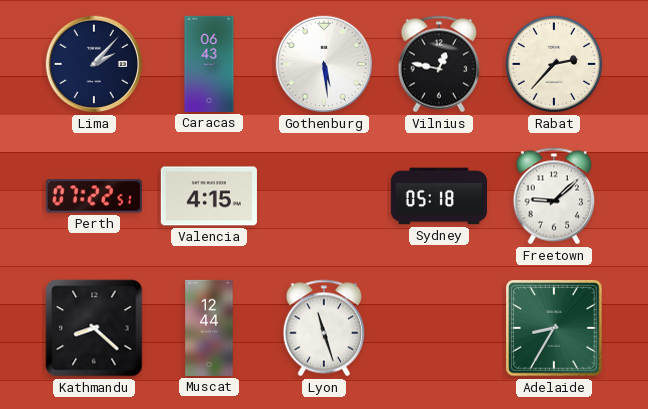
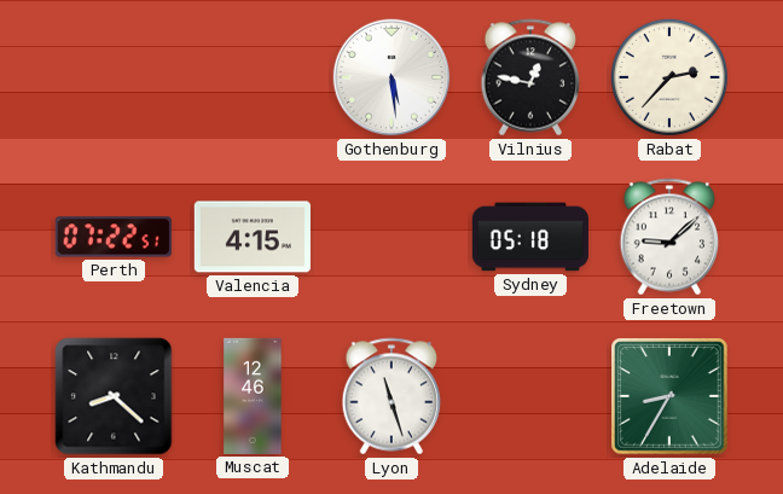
Lima: 2:07 -> none
Caracas: 06:43 -> none
Muscat: 12:44 -> 12:46
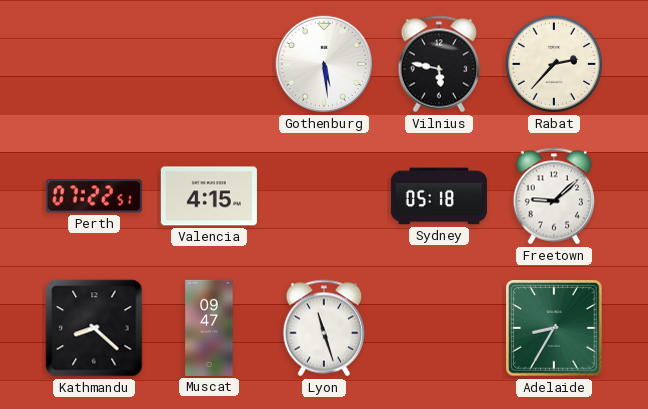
Vilnius: 12:47 -> 5:47
Muscat: 12:46 -> 09:47
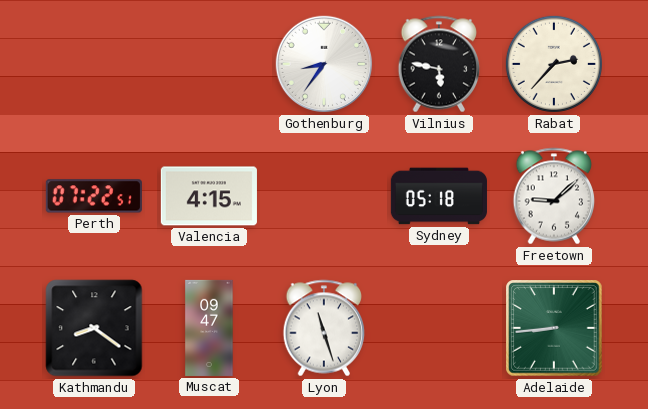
Gothenburg: 5:29 -> 8:36
Kathmandu: 8:22 -> 8:21
Adelaide: 8:35 -> 8:44
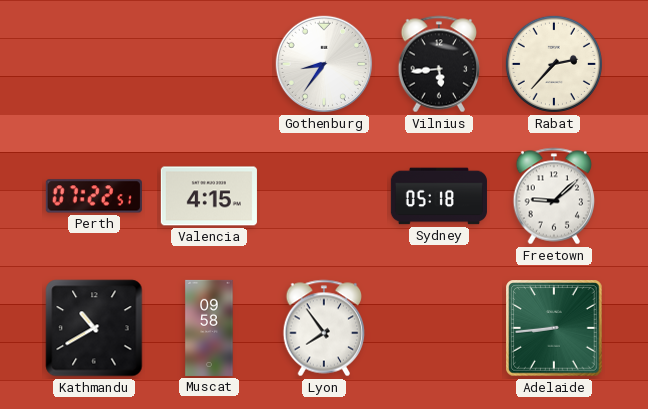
Vilnius: 5:47 -> 5:44
Kathmandu: 8:21 -> 10:40
Muscat: 09:47 -> 09:58
Lyon: 11:27 -> 7:54
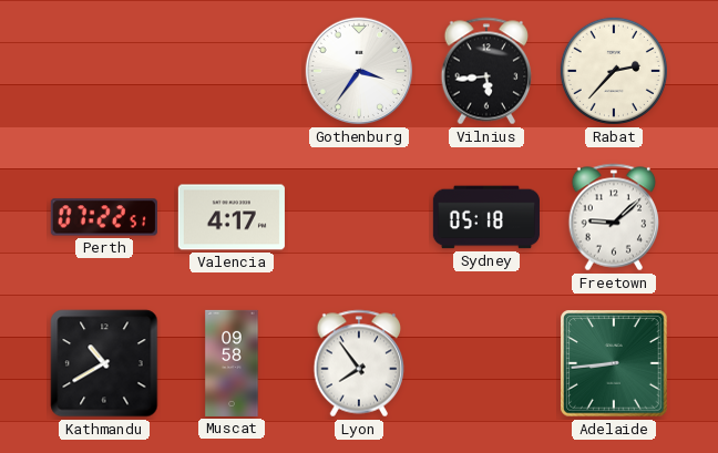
Gothenburg: 8:36 -> 3:36
Valencia: 4:15 -> 4:17
